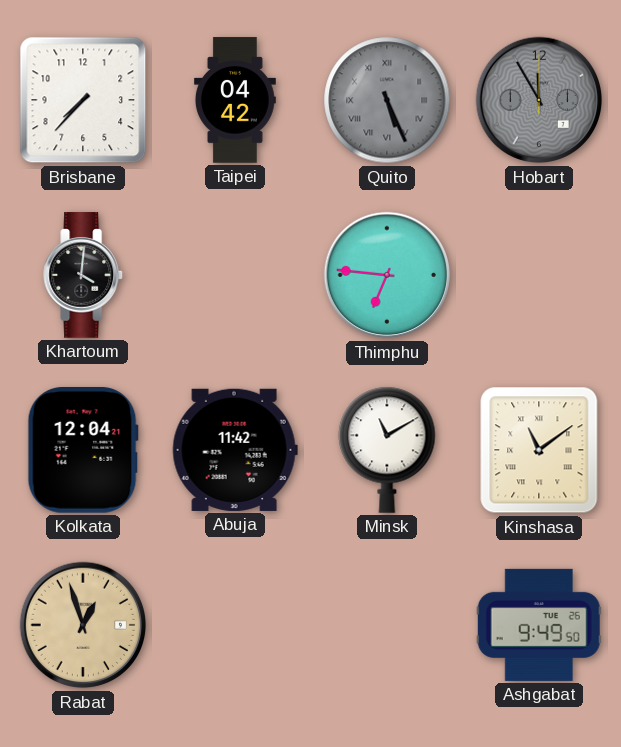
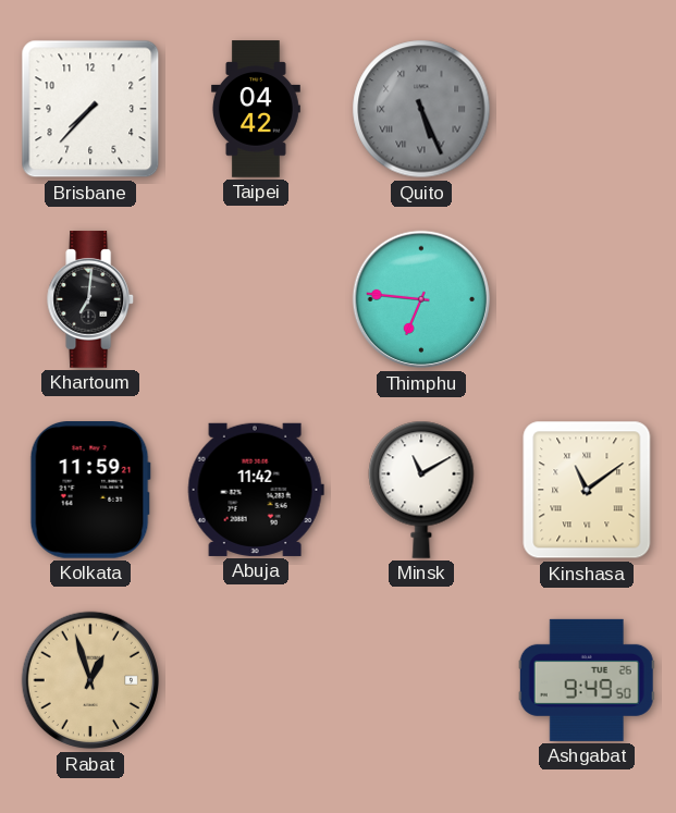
Hobart: 11:55 -> none
Khartoum: 4:01 -> 7:01
Kolkata: 12:04 -> 11:59
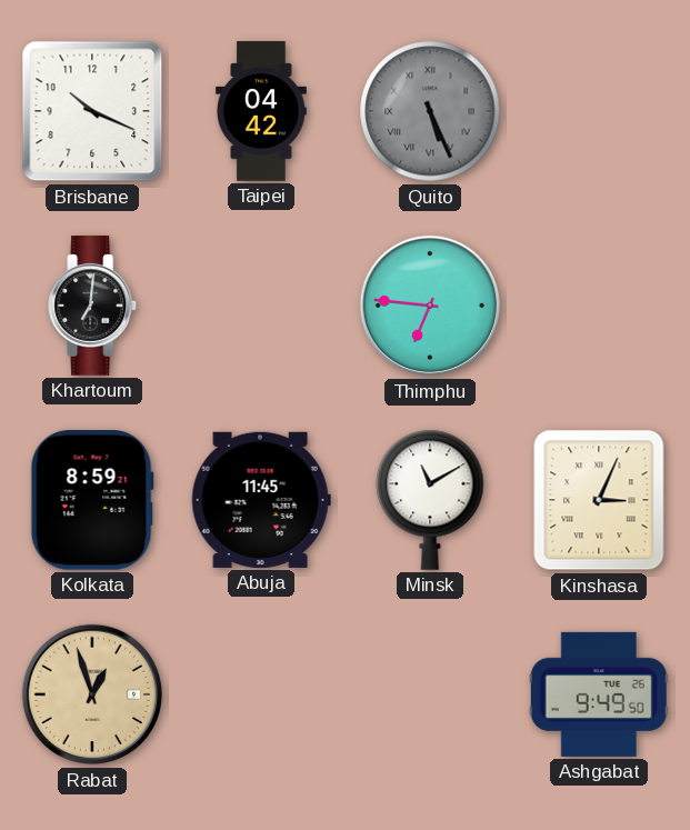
Brisbane: 7:37 -> 10:19
Kolkata: 11:59 -> 8:59
Abuja: 11:42 -> 11:45
Kinshasa: 11:09 -> 3:04
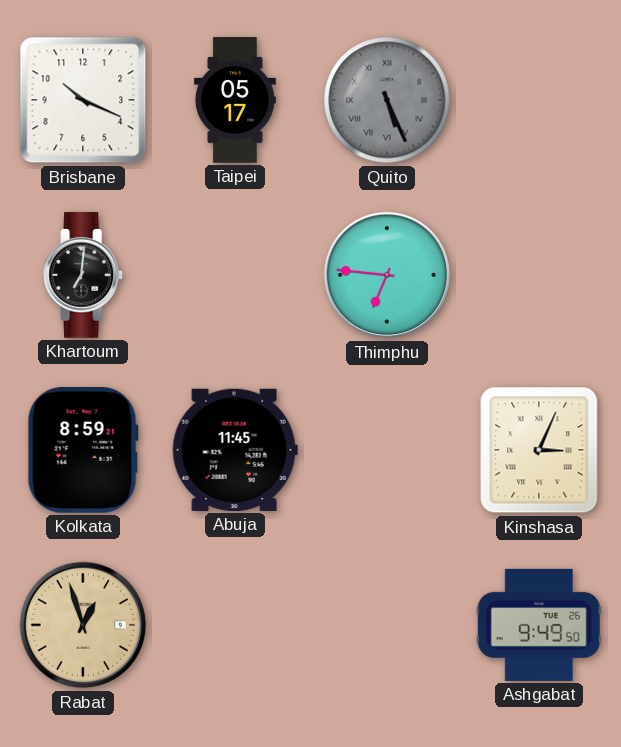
Taipei: 04:42 -> 05:17
Minsk: 11:10 -> none
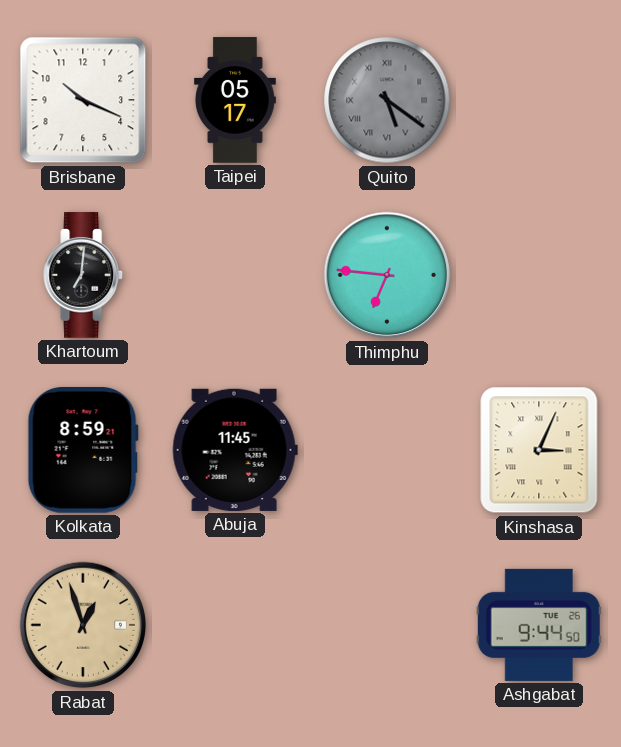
Quito: 5:26 -> 5:21
Ashgabat: 9:49 -> 9:44
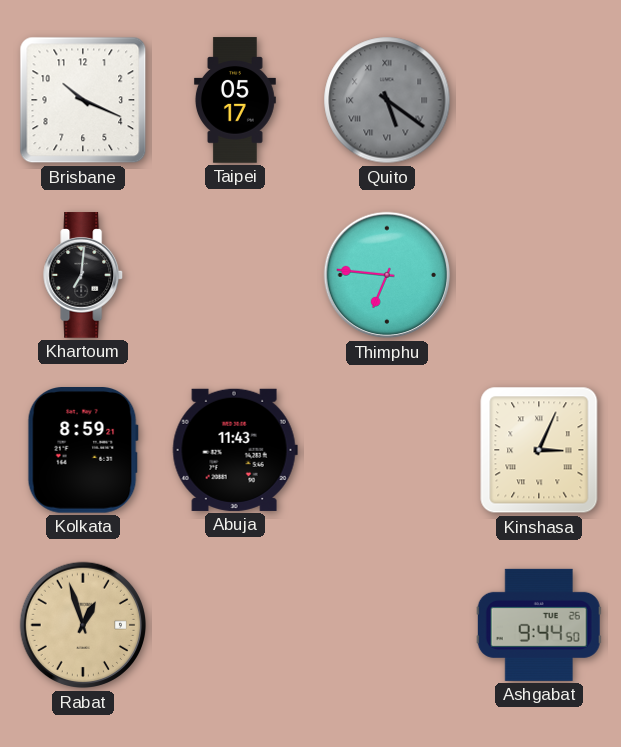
Abuja: 11:45 -> 11:43
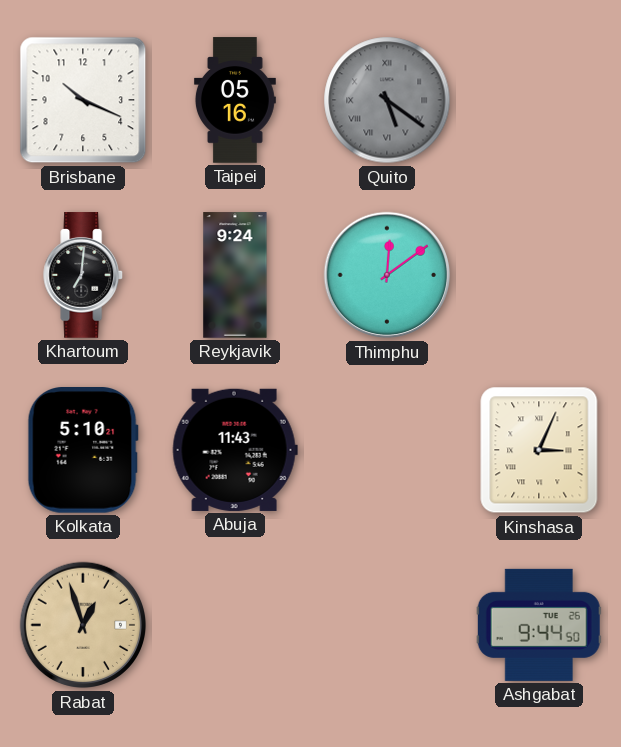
Taipei: 05:17 -> 05:16
Reykjavik: none -> 9:24
Thimphu: 6:46 -> 12:09
Kolkata: 8:59 -> 5:10
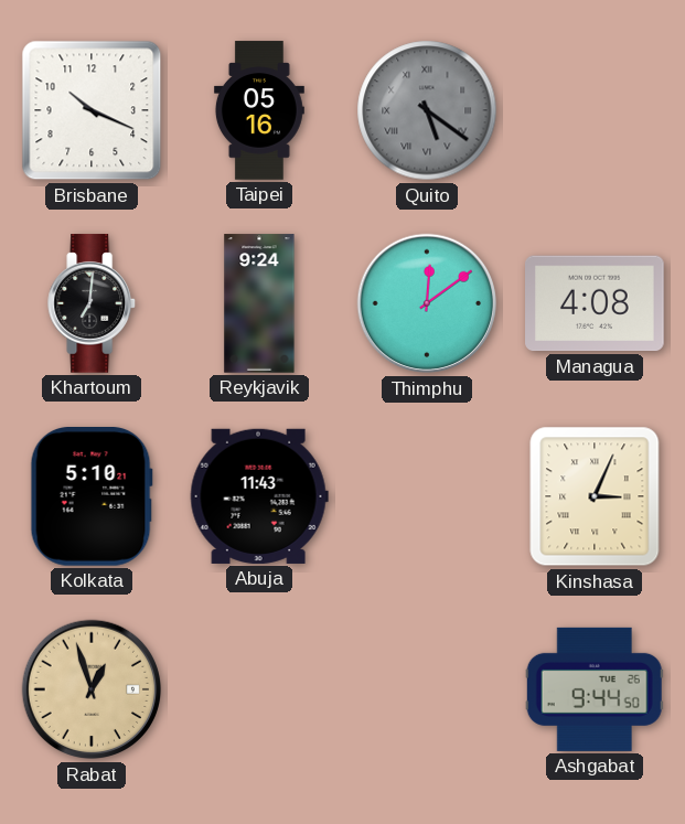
Managua: none -> 4:08
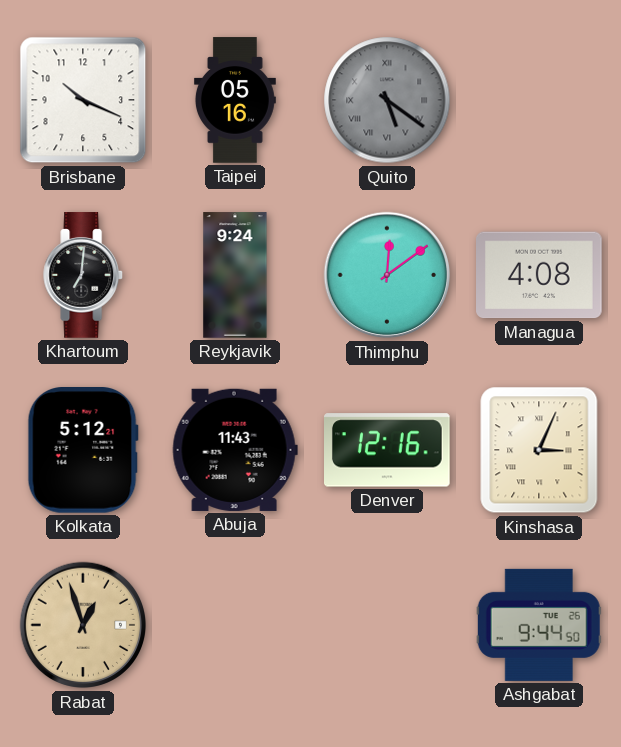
Kolkata: 5:10 -> 5:12
Denver: none -> 12:16
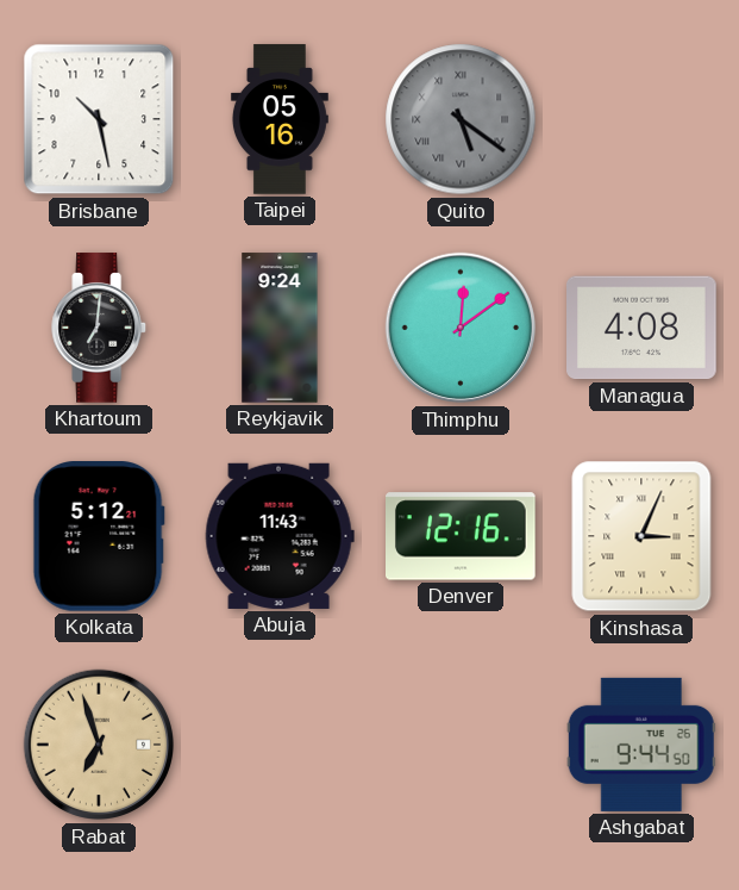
Brisbane: 10:19 -> 10:28
Rabat: 12:57 -> 6:57
